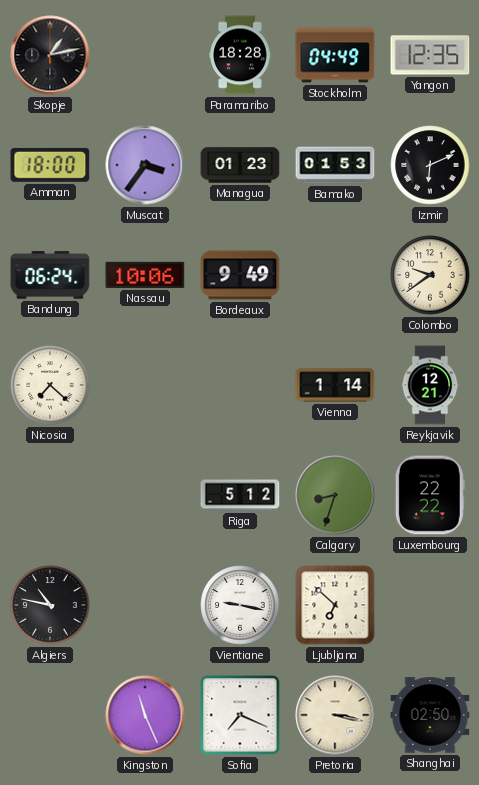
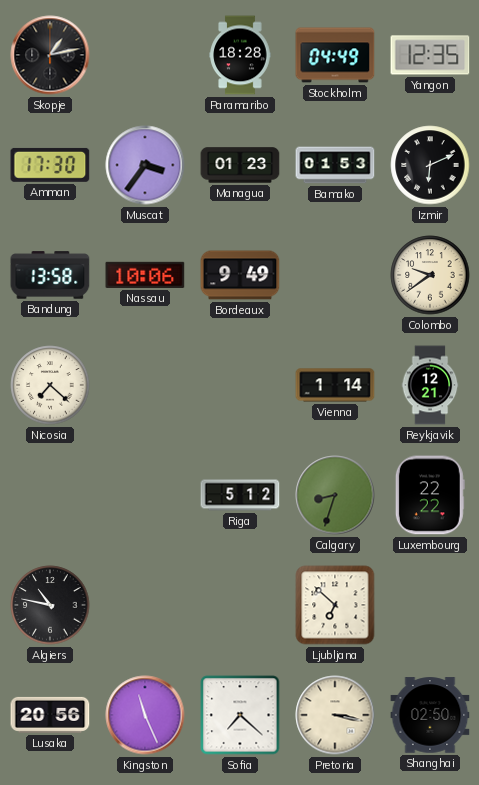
Amman: 18:00 -> 17:30
Bandung: 06:24 -> 13:58
Vientiane: 9:17 -> none
Lusaka: none -> 20:56
Sofia: 7:19 -> 7:22
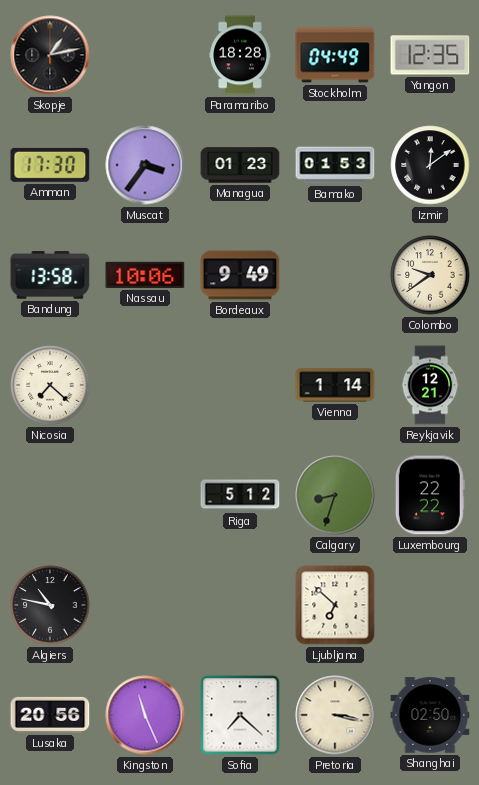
Izmir: 6:11 -> 12:09
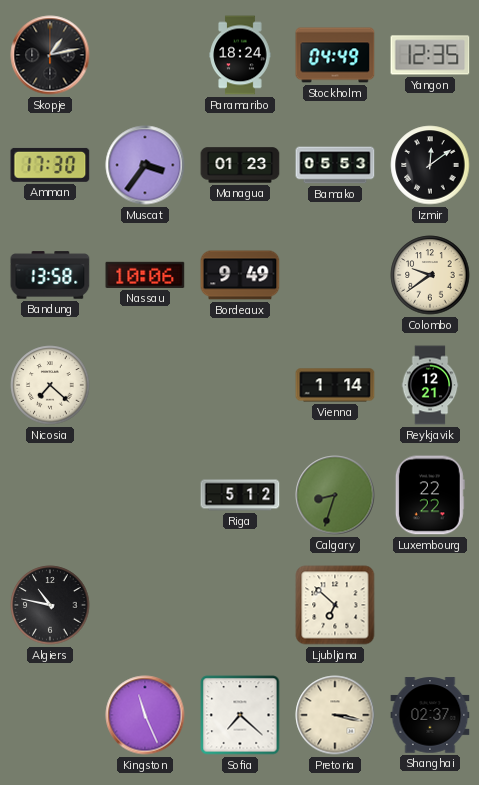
Paramaribo: 18:28 -> 18:24
Bamako: 01:53 -> 05:53
Lusaka: 20:56 -> none
Shanghai: 02:50 -> 02:37
